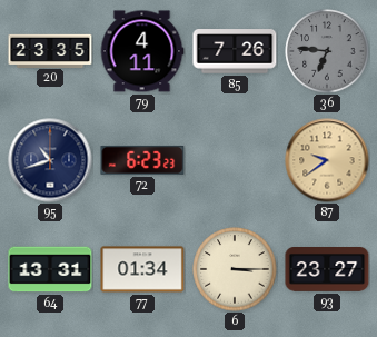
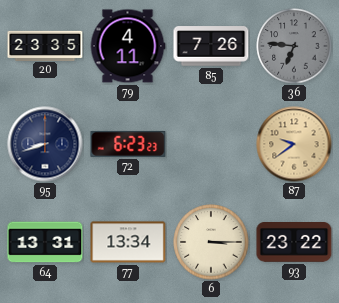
95: 10:42 -> 8:42
77: 01:34 -> 13:34
93: 23:27 -> 23:22
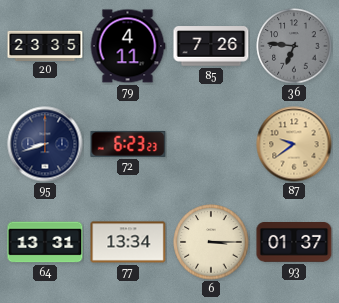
93: 23:22 -> 01:37
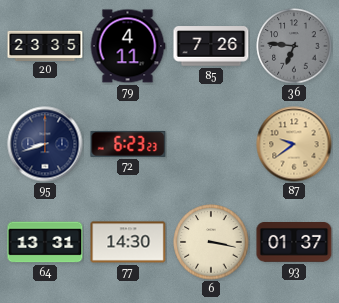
77: 13:34 -> 14:30
6: 3:15 -> 3:17
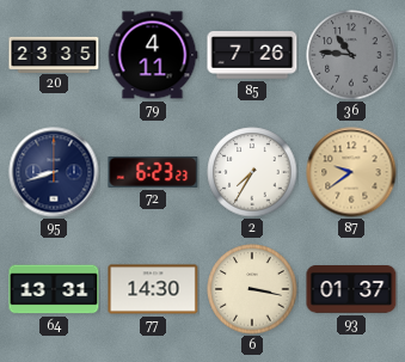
36: 6:46 -> 10:46
2: none -> 7:35
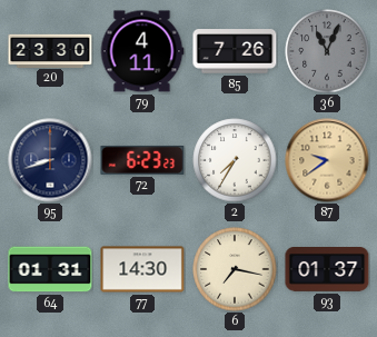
20: 23:35 -> 23:30
36: 10:46 -> 11:04
64: 13:31 -> 01:31
6: 3:17 -> 7:17
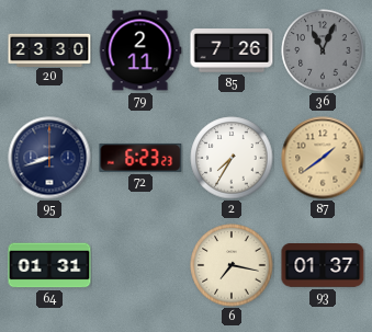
79: 4:11 -> 2:11
87: 9:39 -> 1:39
77: 14:30 -> none
